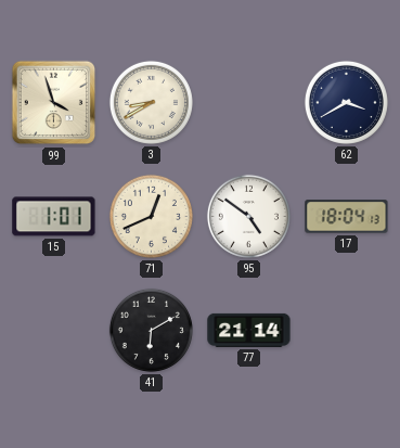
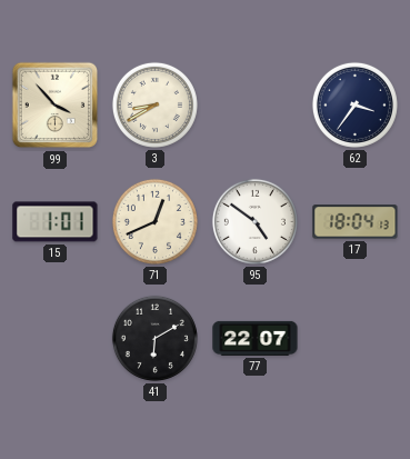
99: 3:57 -> 3:53
62: 3:40 -> 3:36
77: 21:14 -> 22:07
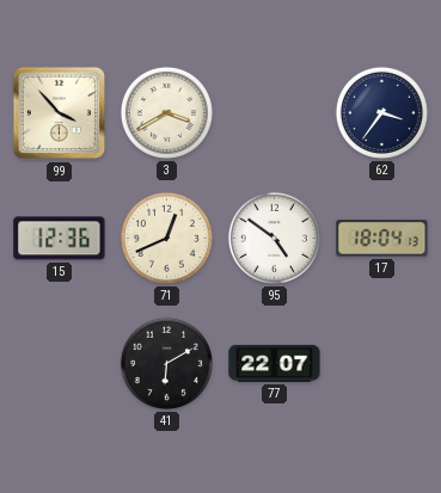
3: 8:40 -> 3:40
15: 1:01 -> 12:36
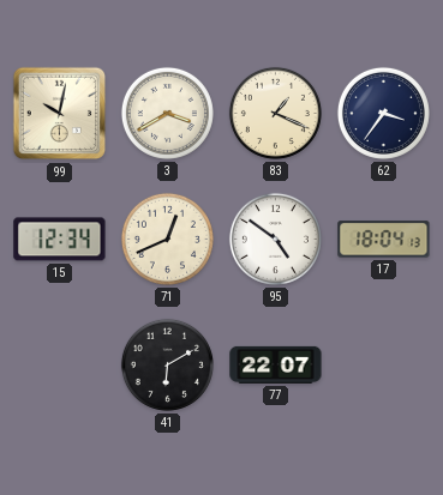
99: 3:53 -> 10:02
83: none -> 1:19
15: 12:36 -> 12:34
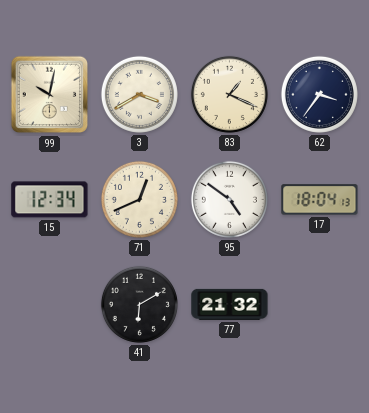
77: 22:07 -> 21:32
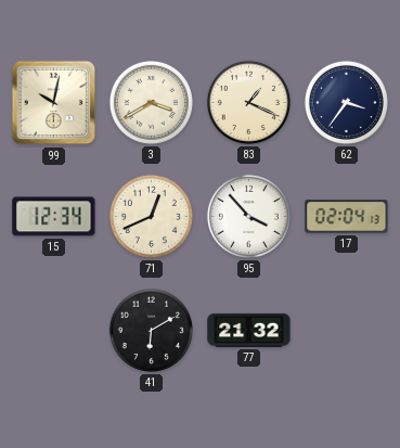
95: 4:51 -> 3:53
17: 18:04 -> 02:04
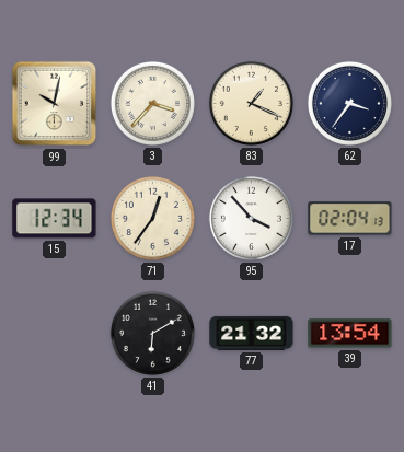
3: 3:40 -> 3:37
71: 12:41 -> 12:36
39: none -> 13:54
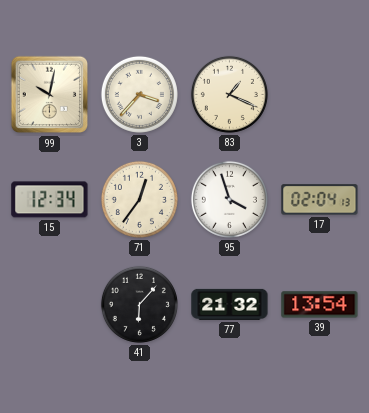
62: 3:36 -> none
95: 3:53 -> 3:57
41: 6:10 -> 6:07
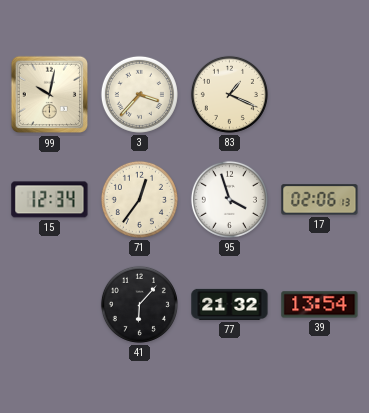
17: 02:04 -> 02:06
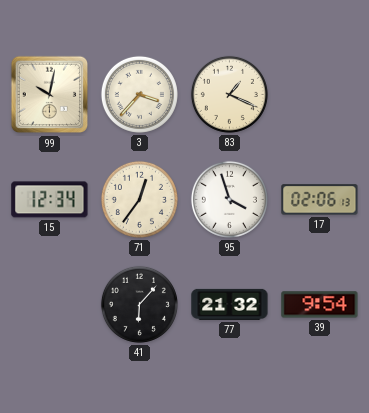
39: 13:54 -> 9:54
